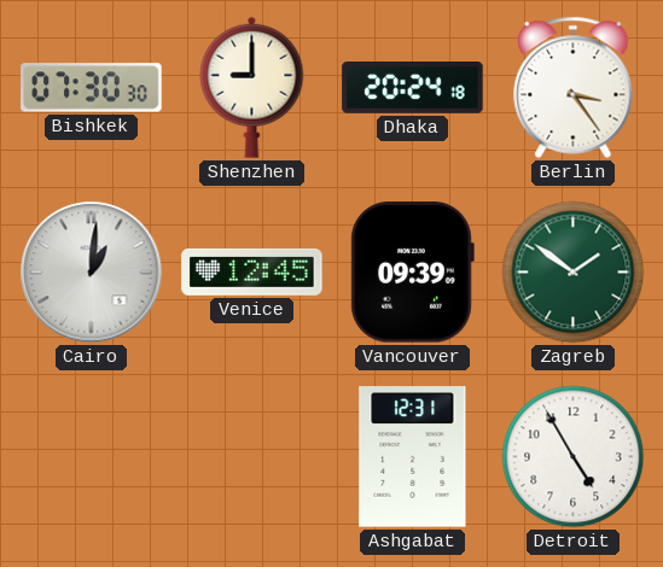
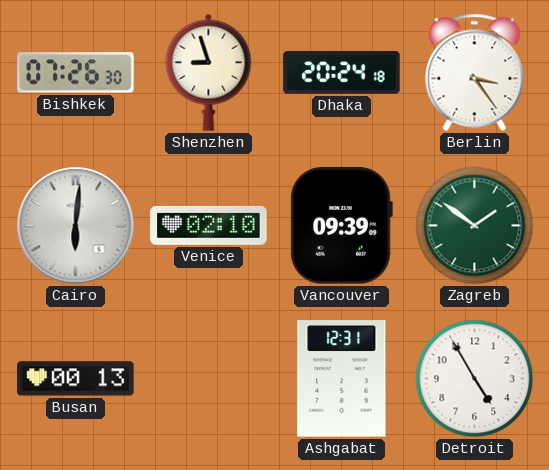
Bishkek: 07:30 -> 07:26
Shenzhen: 9:00 -> 8:57
Cairo: 1:01 -> 6:01
Venice: 12:45 -> 02:10
Busan: none -> 00:13
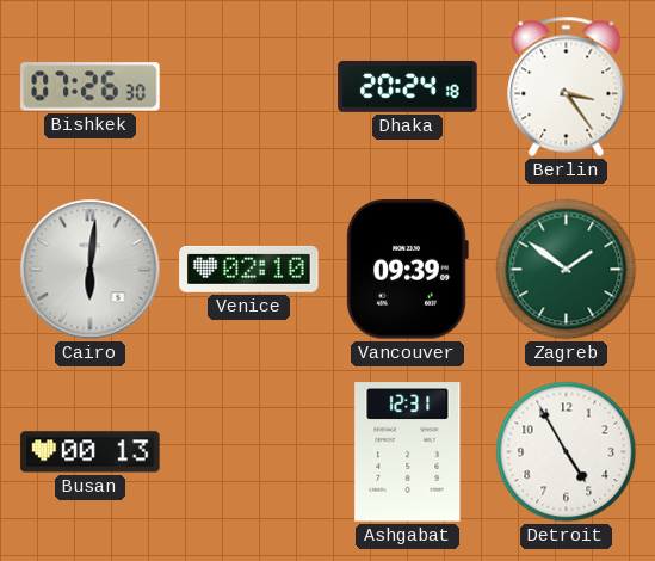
Shenzhen: 8:57 -> none
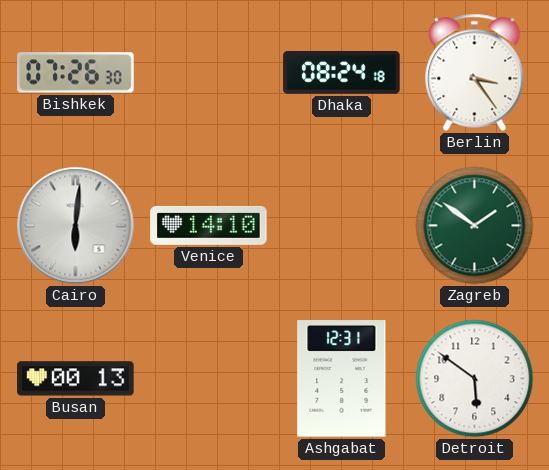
Dhaka: 20:24 -> 08:24
Venice: 02:10 -> 14:10
Vancouver: 09:39 -> none
Detroit: 4:55 -> 5:51
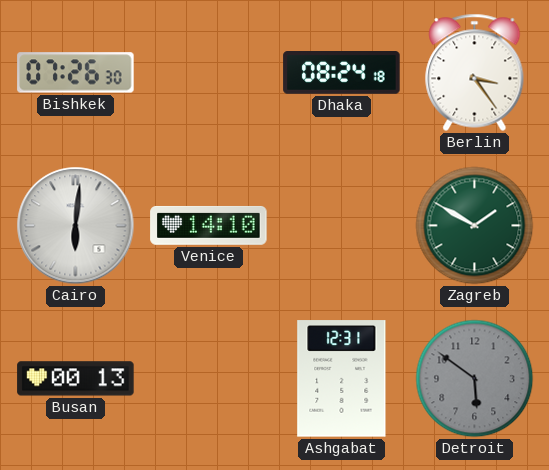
Zagreb: 1:51 -> 1:50
Detroit dial: white -> grey
